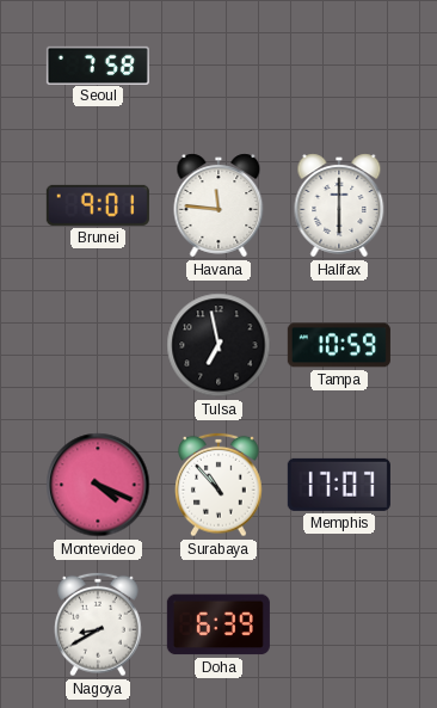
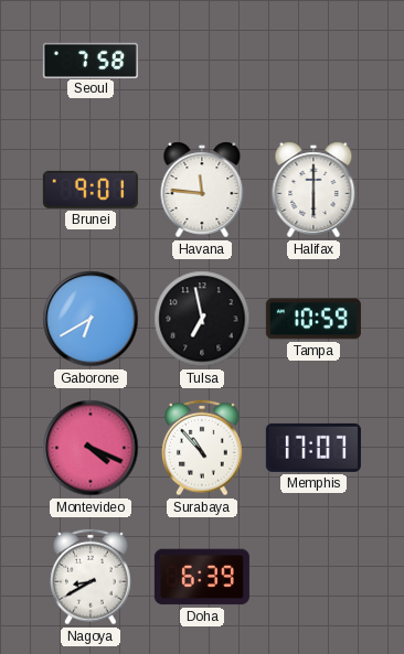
Gaborone: none -> 6:40
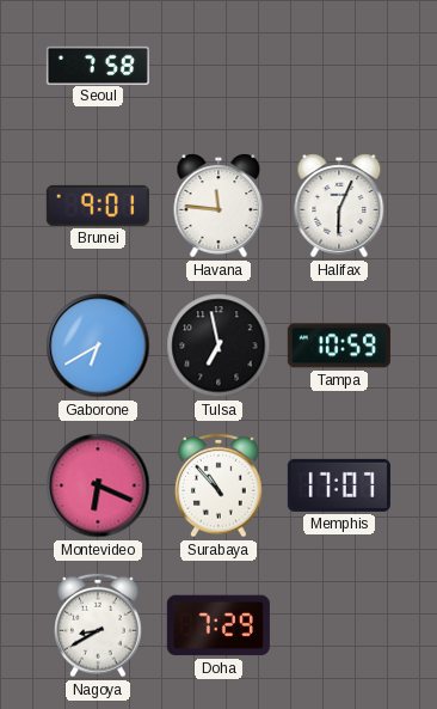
Halifax: 6:00 -> 6:04
Montevideo: 4:19 -> 6:19
Doha: 6:39 -> 7:29
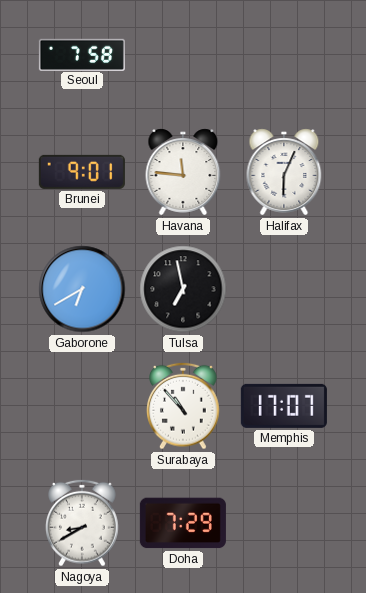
Tampa: 10:59 -> none
Montevideo: 6:19 -> none
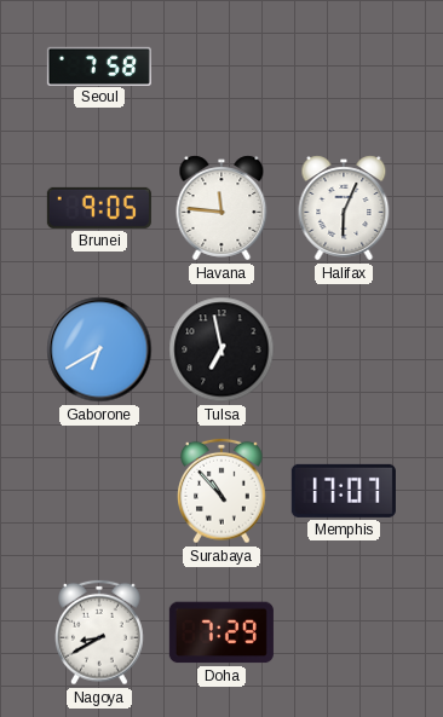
Brunei: 9:01 -> 9:05
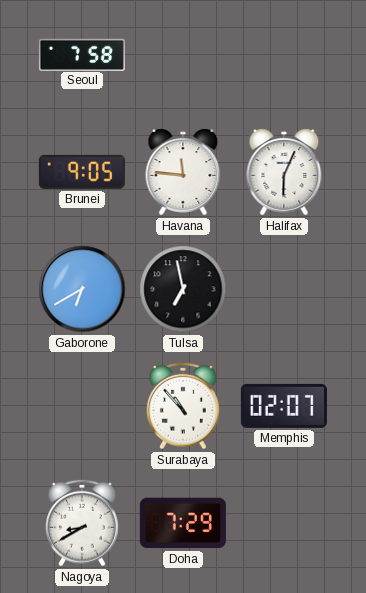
Memphis: 17:07 -> 02:07
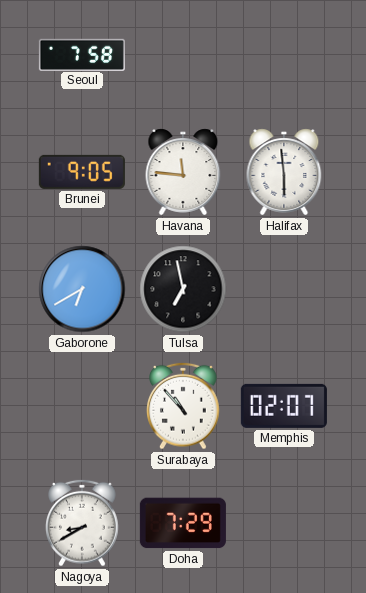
Halifax: 6:04 -> 5:59
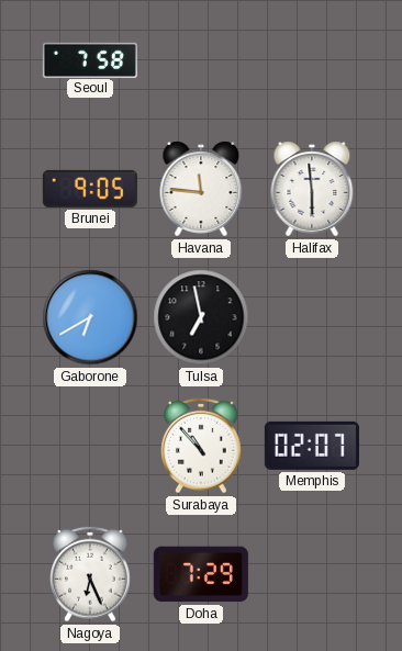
Nagoya: 8:40 -> 6:26
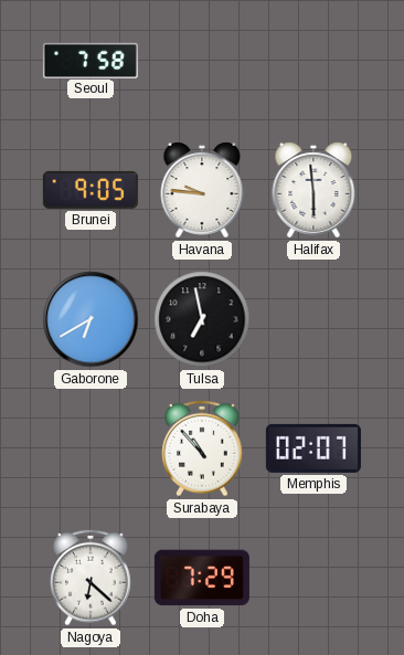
Havana: 11:46 -> 9:46
Nagoya: 6:26 -> 6:22
